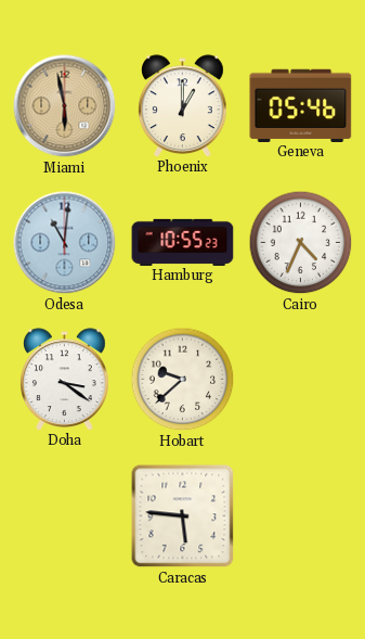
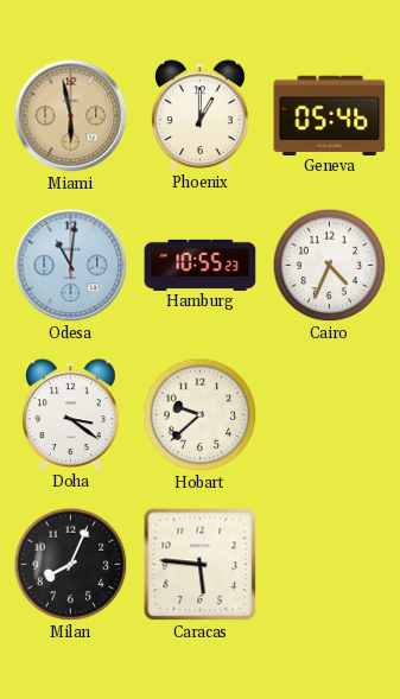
Milan: none -> 8:04
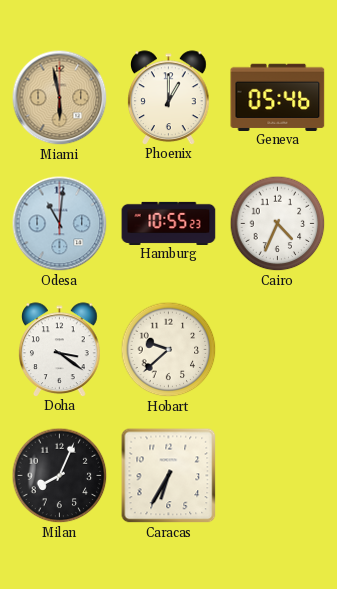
Caracas: 5:46 -> 6:35
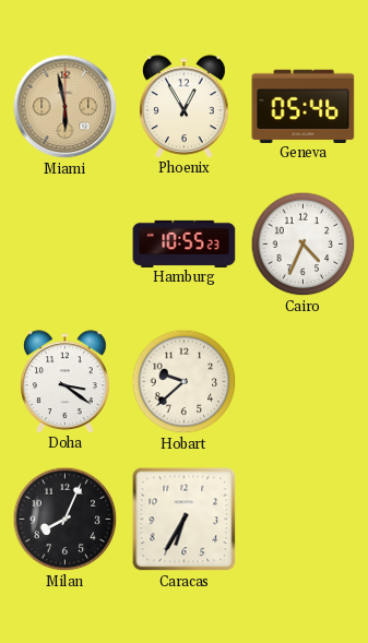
Phoenix: 1:00 -> 12:55
Odesa: 11:01 -> none
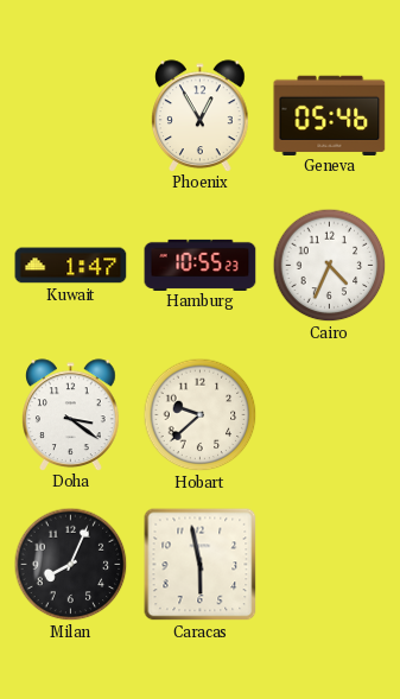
Miami: 5:58 -> none
Kuwait: none -> 1:47
Caracas: 6:35 -> 5:58
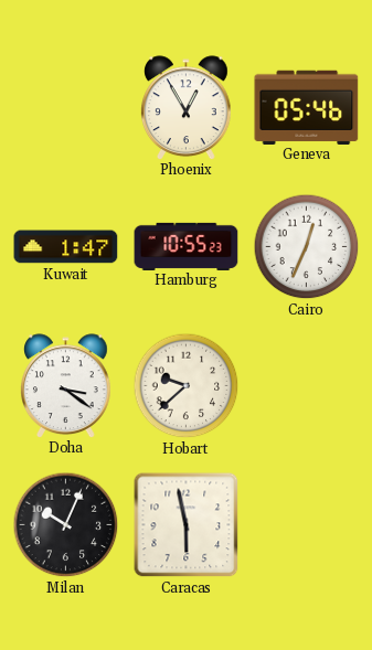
Cairo: 4:34 -> 12:34
Milan: 8:04 -> 10:04
